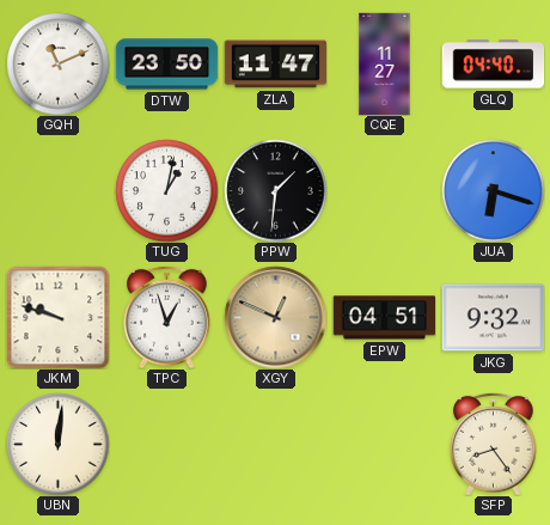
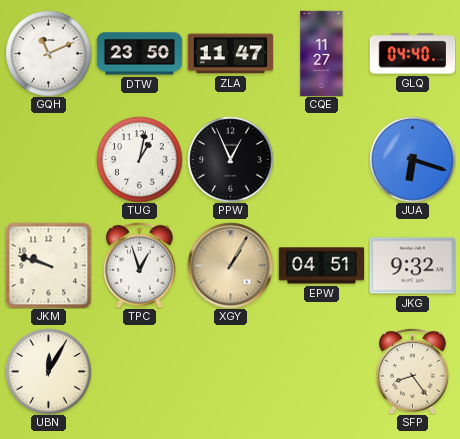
PPW: 1:31 -> 12:56
XGY: 12:49 -> 1:05
UBN: 12:01 -> 12:05
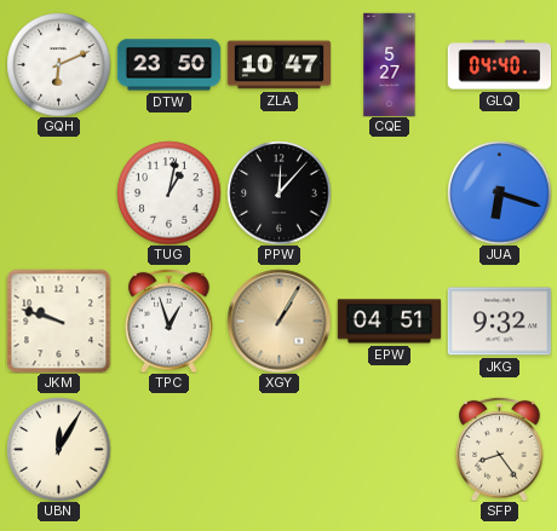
GQH: 11:11 -> 6:11
ZLA: 11:47 -> 10:47
CQE: 11:27 -> 5:27
PPW: 12:56 -> 12:07
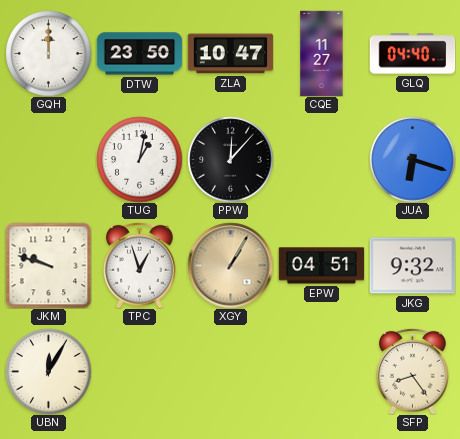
GQH: 6:11 -> 12:00
CQE: 5:27 -> 11:27
